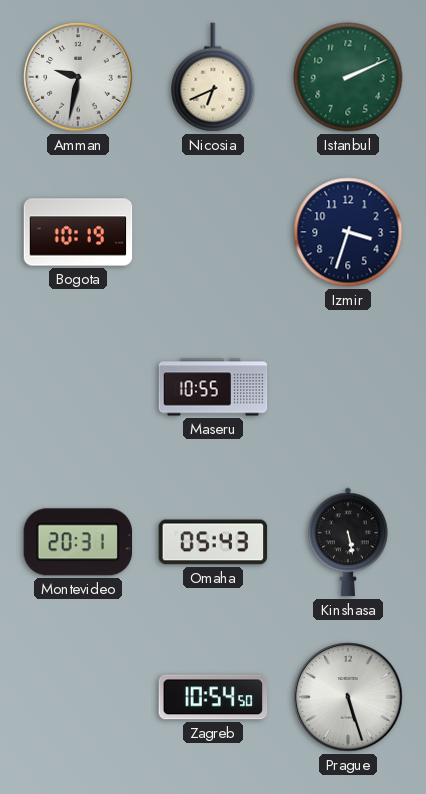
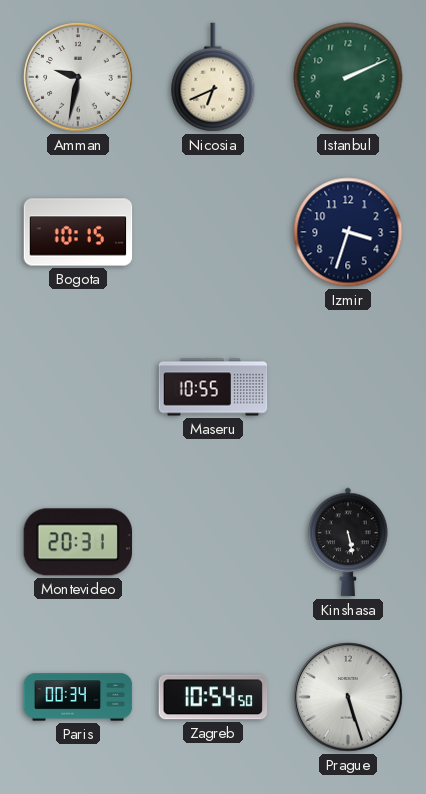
Bogota: 10:19 -> 10:15
Omaha: 05:43 -> none
Paris: none -> 00:34
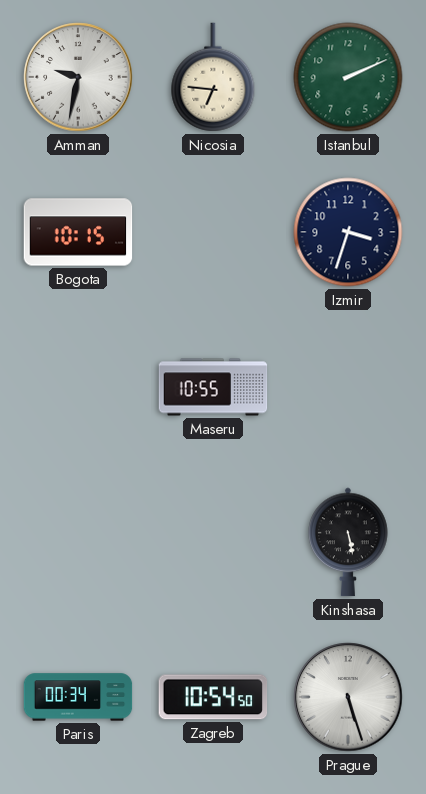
Nicosia: 6:41 -> 6:46
Montevideo: 20:31 -> none
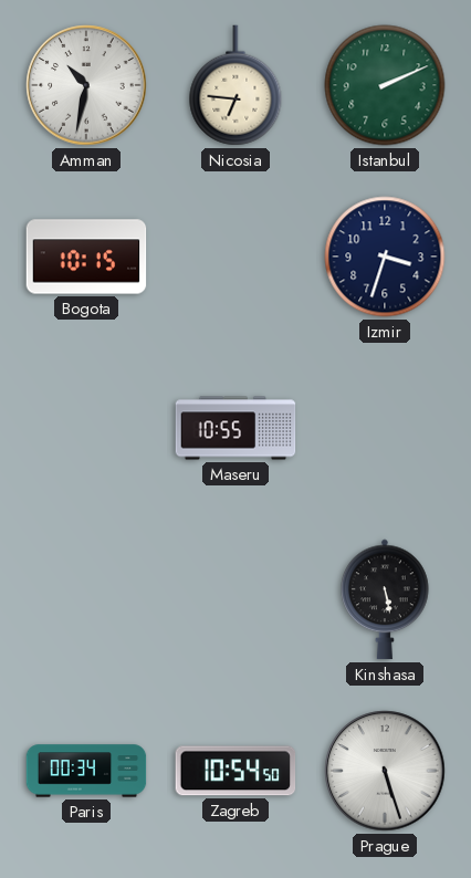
Amman: 9:32 -> 10:32
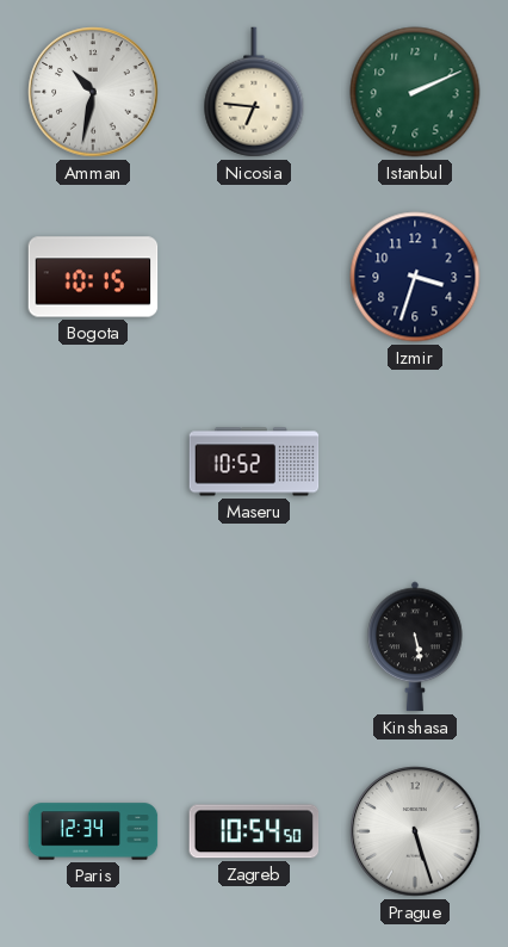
Maseru: 10:55 -> 10:52
Paris: 00:34 -> 12:34
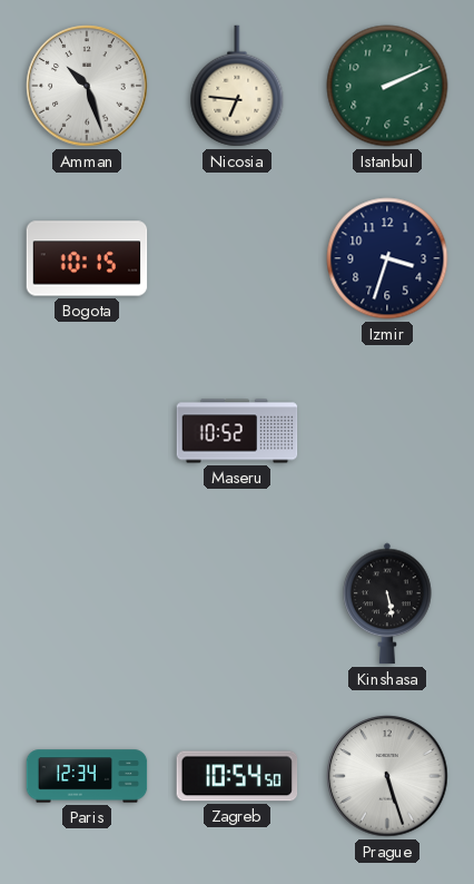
Amman: 10:32 -> 10:27
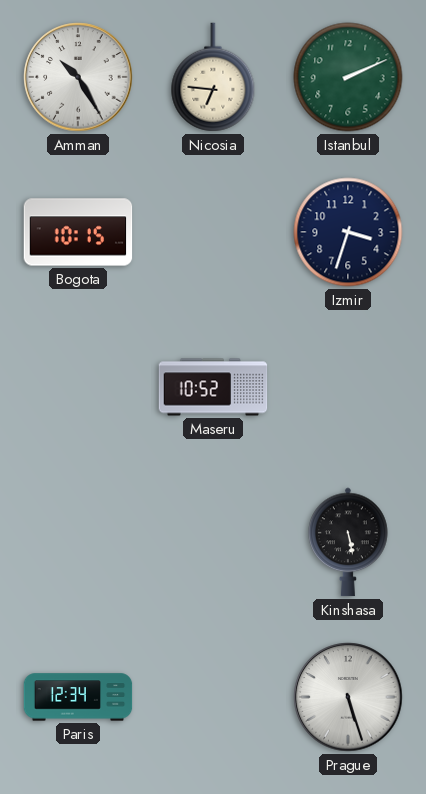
Amman: 10:27 -> 10:25
Zagreb: 10:54 -> none
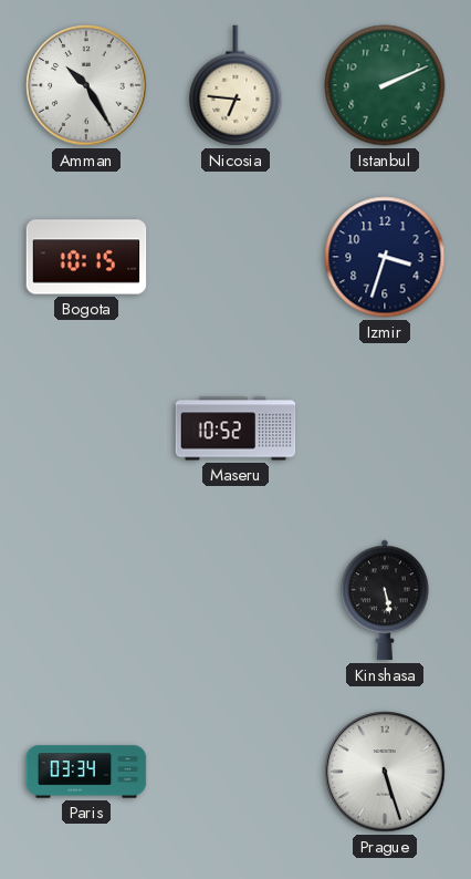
Paris: 12:34 -> 03:34
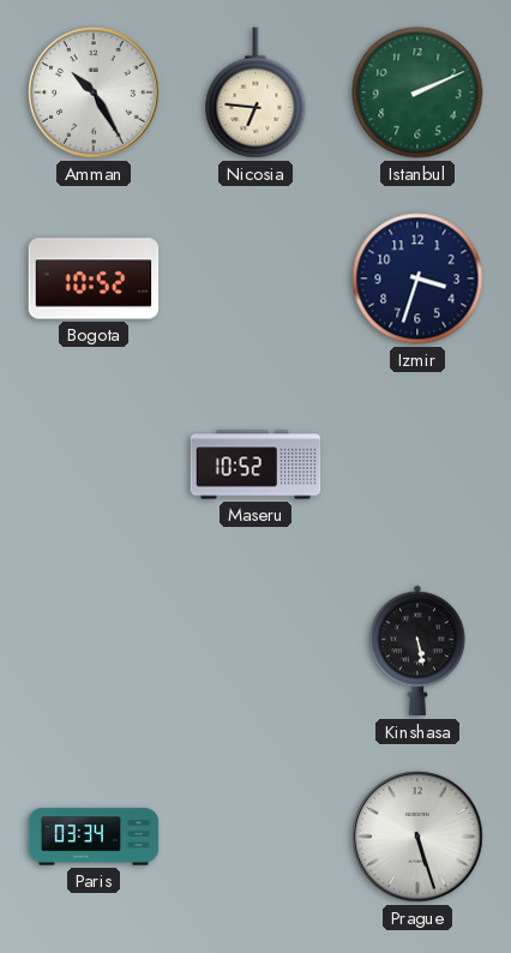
Bogota: 10:15 -> 10:52
